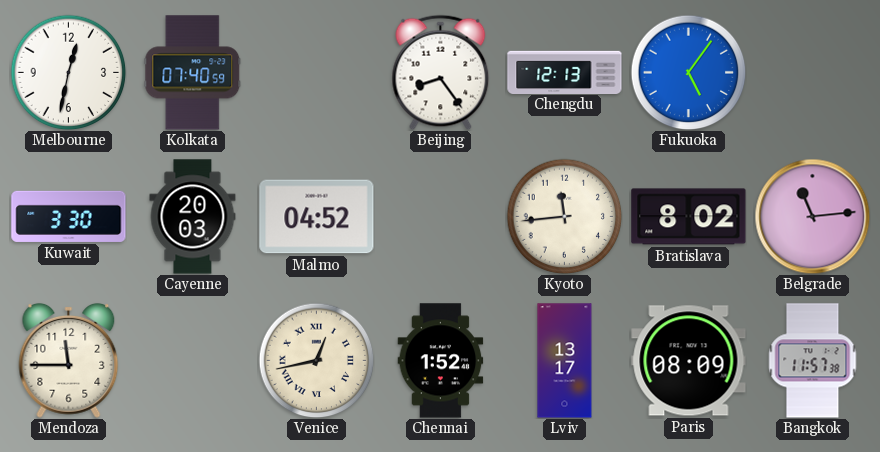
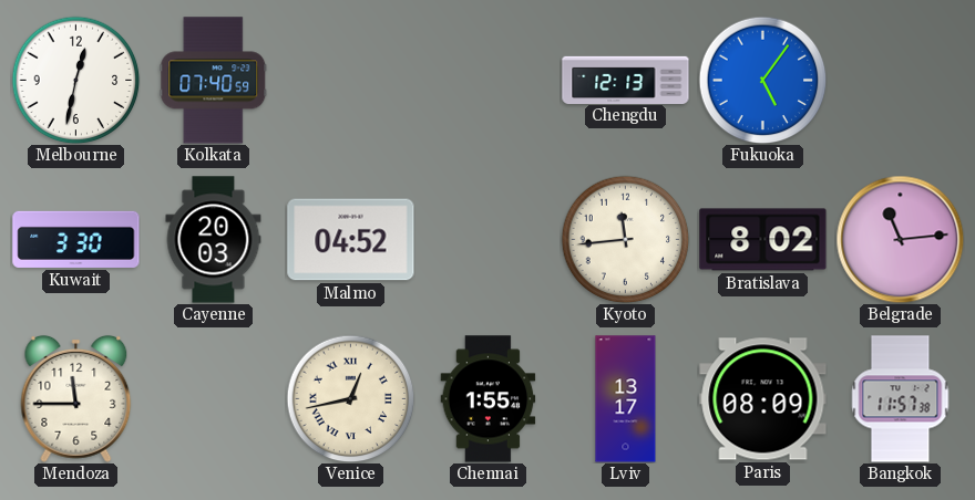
Beijing: 8:24 -> none
Chennai: 1:52 -> 1:55
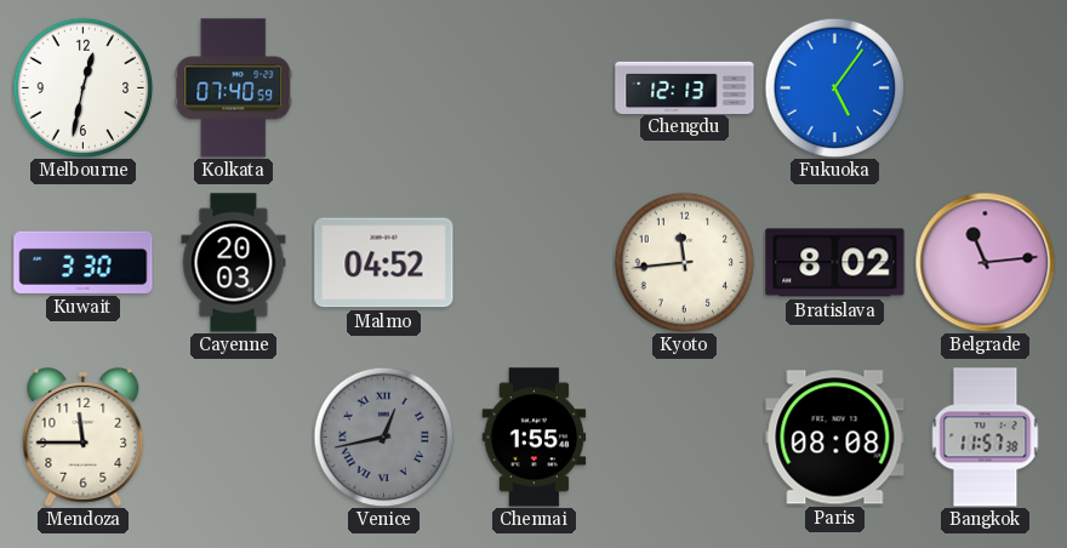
Venice dial: cream -> grey
Lviv: 13:17 -> none
Paris: 08:09 -> 08:08
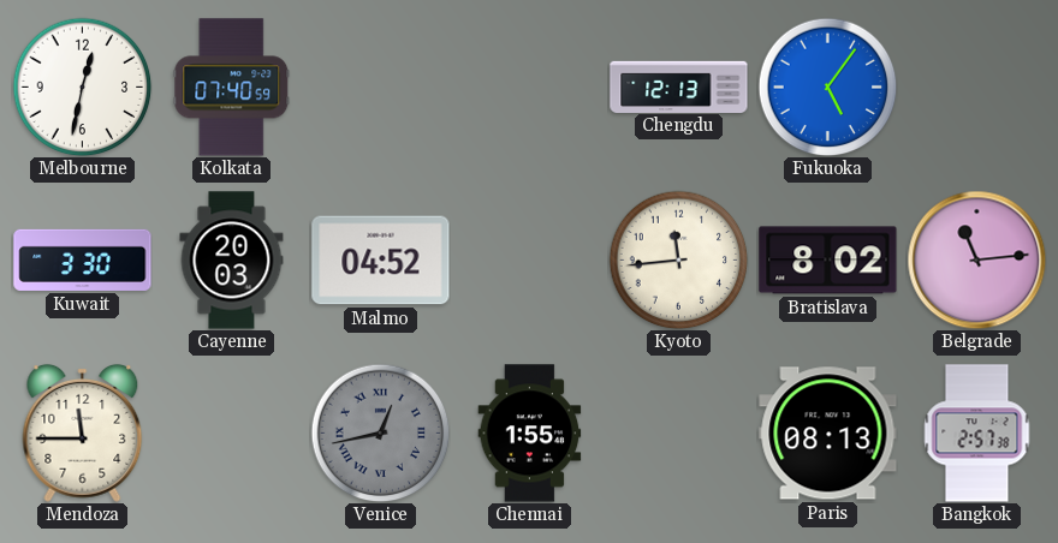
Paris: 08:08 -> 08:13
Bangkok: 11:57 -> 2:57
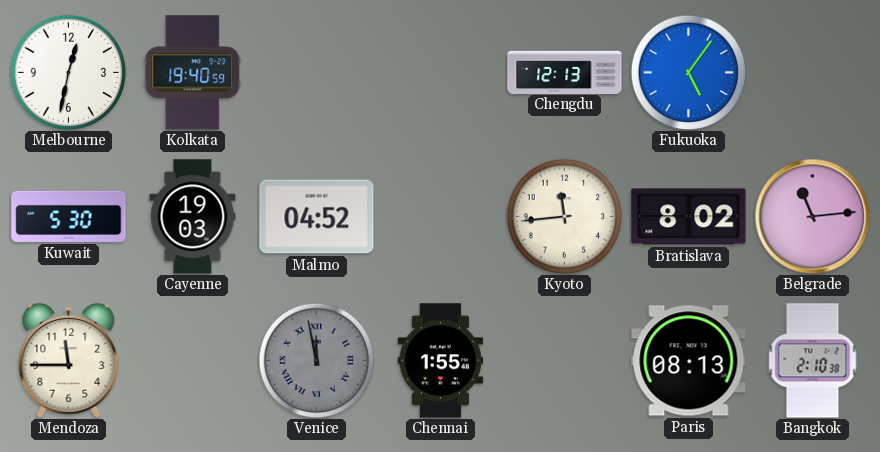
Kolkata: 07:40 -> 19:40
Kuwait: 3:30 -> 5:30
Cayenne: 20:03 -> 19:03
Venice: 12:43 -> 11:58
Bangkok: 2:57 -> 2:10
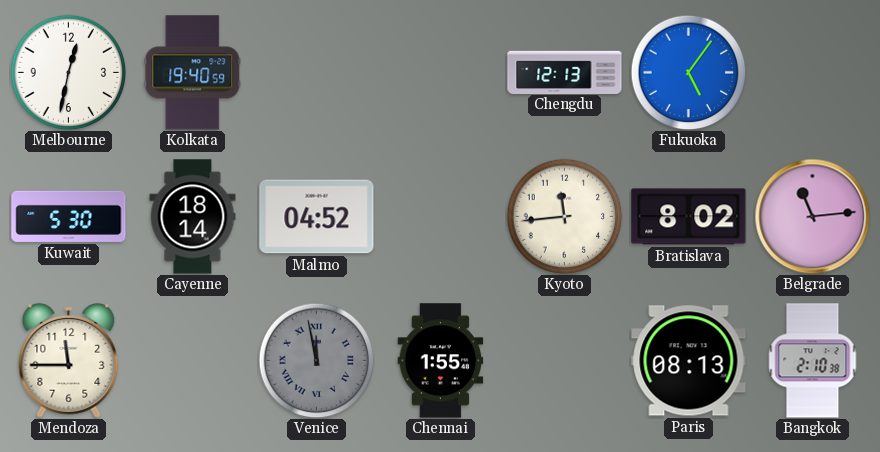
Cayenne: 19:03 -> 18:14
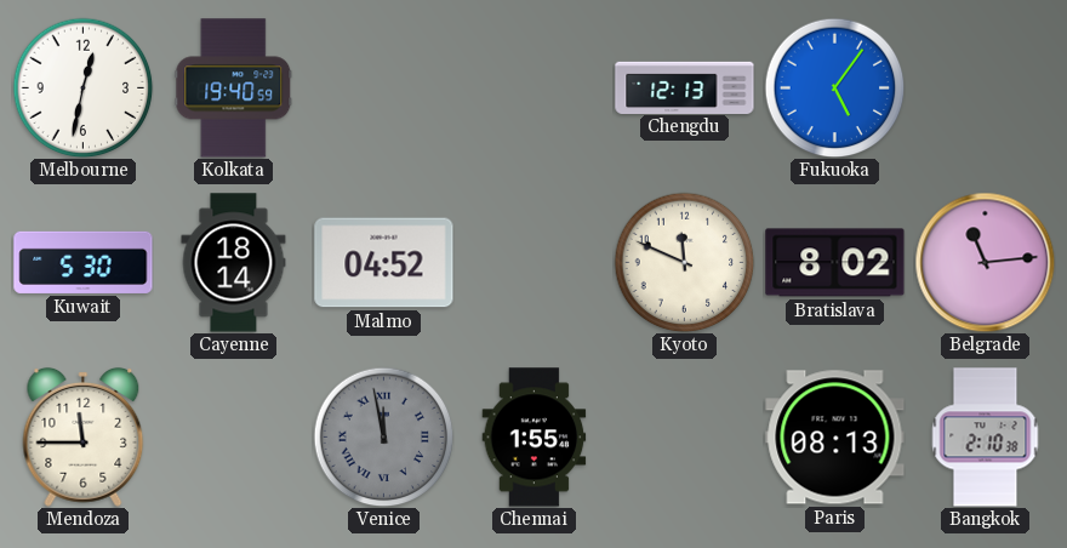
Kyoto: 11:44 -> 11:49
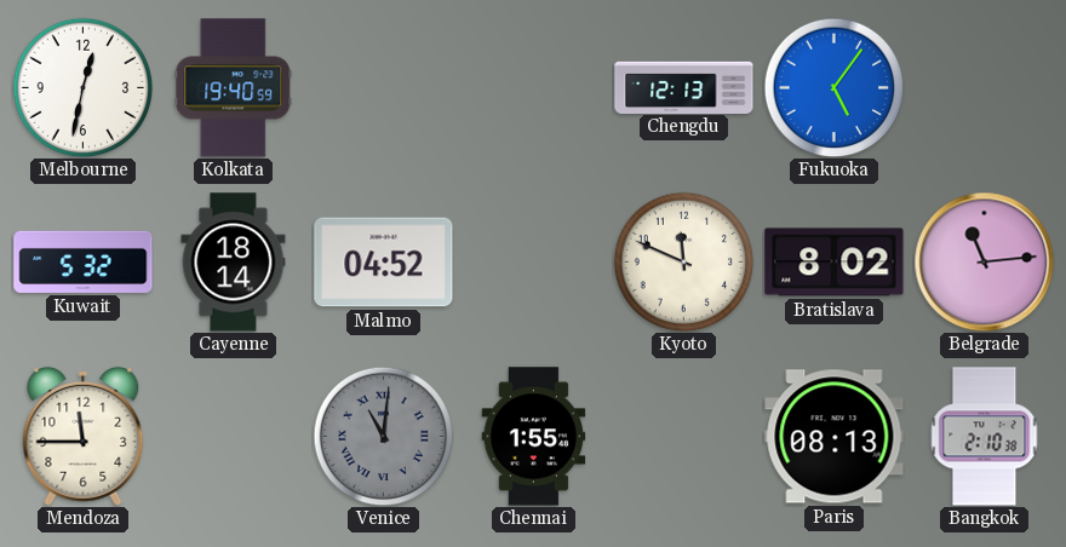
Kuwait: 5:30 -> 5:32
Venice: 11:58 -> 11:01
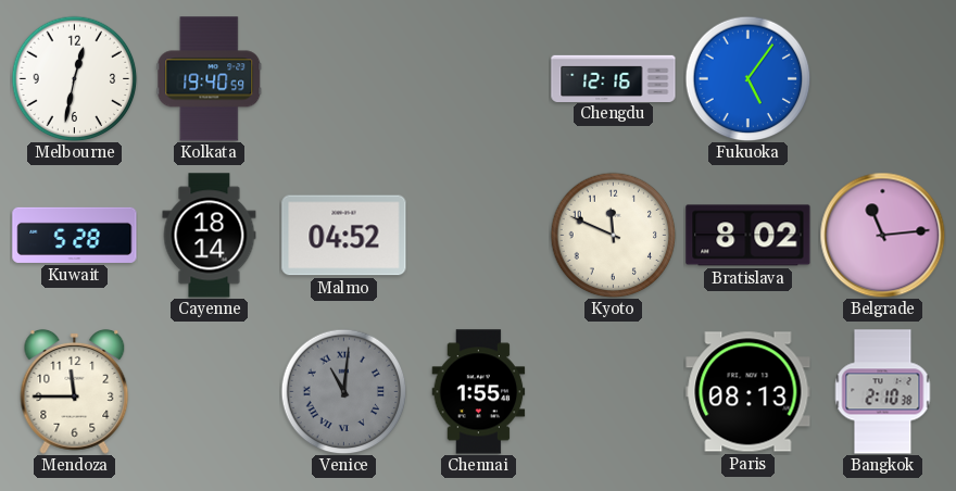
Chengdu: 12:13 -> 12:16
Kuwait: 5:32 -> 5:28
